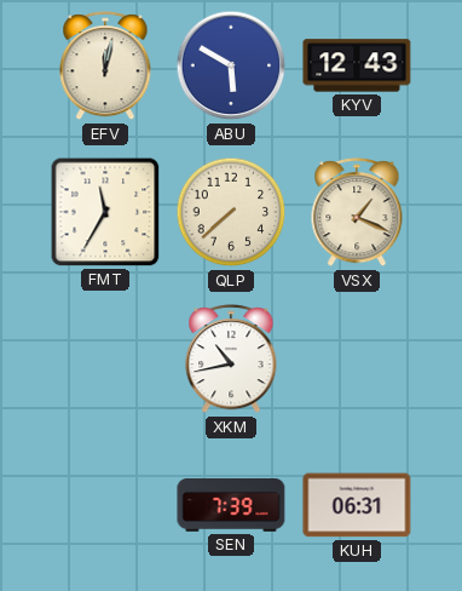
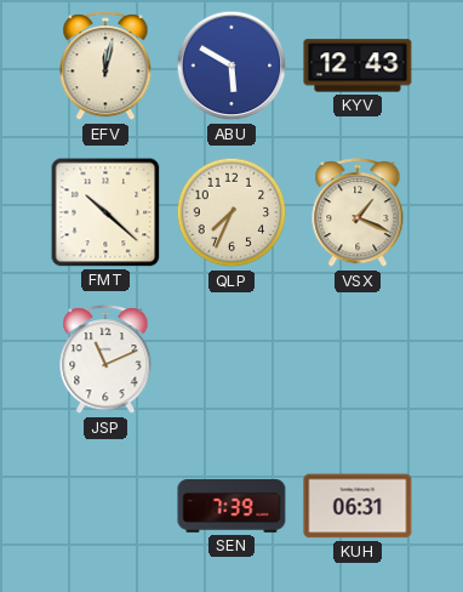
FMT: 11:35 -> 10:22
QLP: 7:38 -> 7:34
JSP: none -> 11:11
XKM: 10:43 -> none
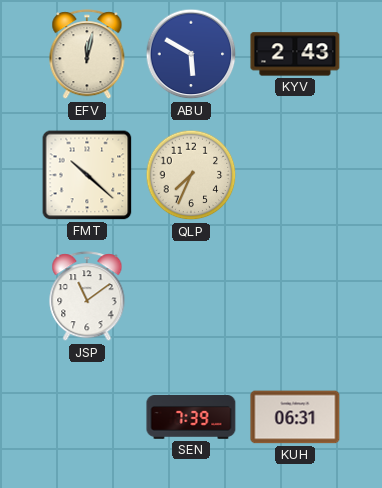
KYV: 12:43 -> 2:43
VSX: 1:19 -> none
JSP: 11:11 -> 11:09
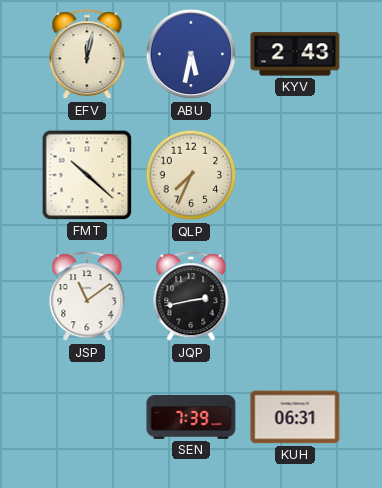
ABU: 5:50 -> 5:32
JQP: none -> 2:43
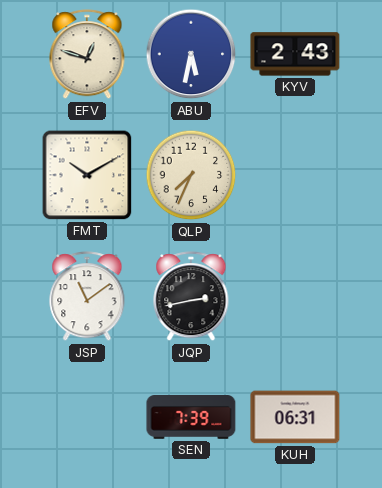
EFV: 12:02 -> 12:48
FMT: 10:22 -> 10:10
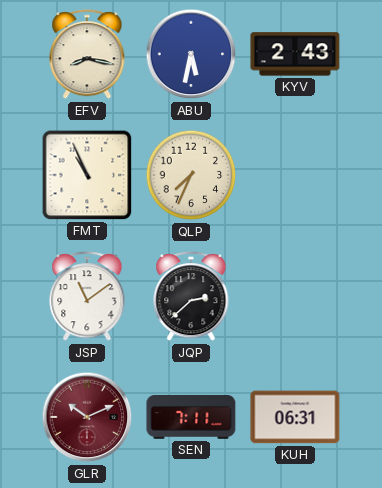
EFV: 12:48 -> 8:17
FMT: 10:10 -> 10:56
JQP: 2:43 -> 2:38
GLR: none -> 10:11
SEN: 7:39 -> 7:11
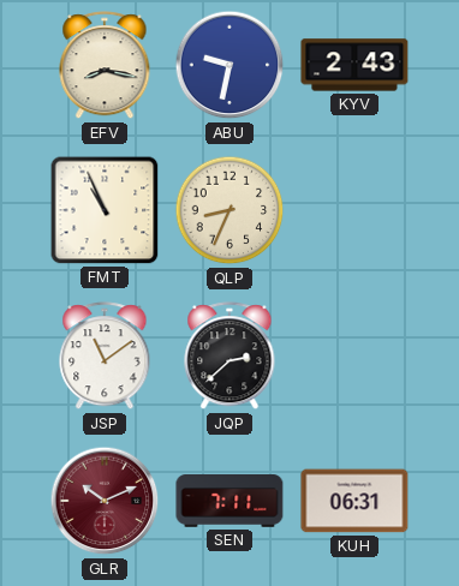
ABU: 5:32 -> 9:32
QLP: 7:34 -> 8:34
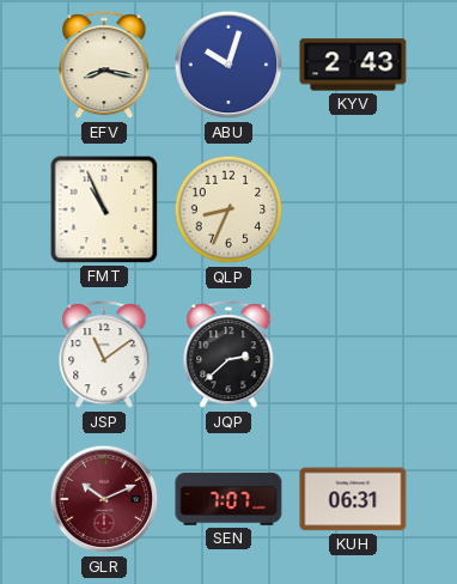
ABU: 9:32 -> 10:03
SEN: 7:11 -> 7:07
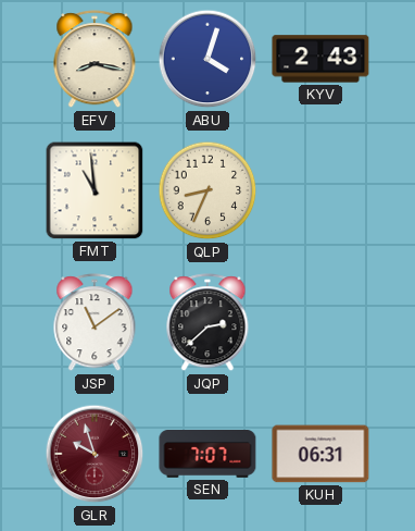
ABU: 10:03 -> 4:03
FMT: 10:56 -> 10:59
GLR: 10:11 -> 9:57
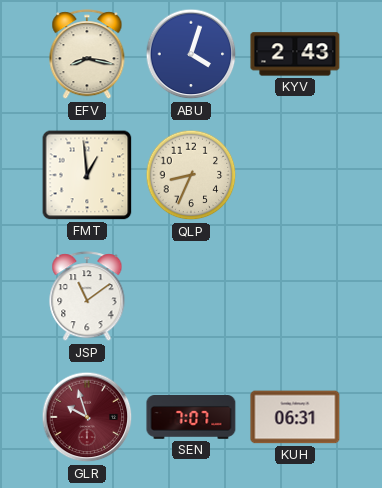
FMT: 10:59 -> 12:59
JQP: 2:38 -> none
